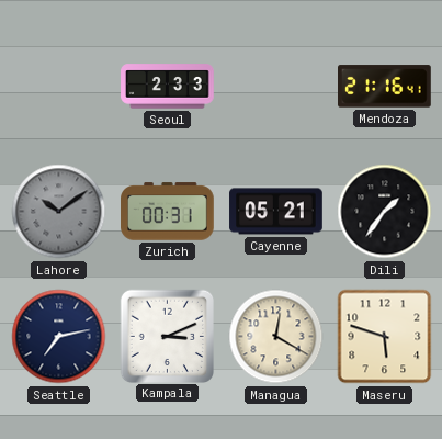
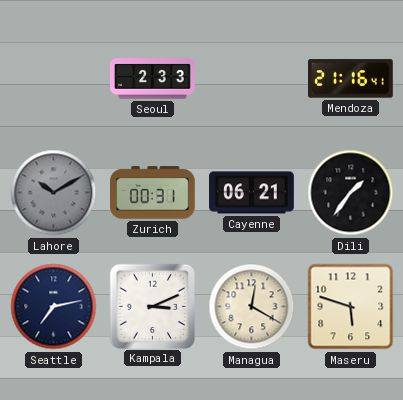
Lahore: 10:09 -> 10:10
Cayenne: 05:21 -> 06:21
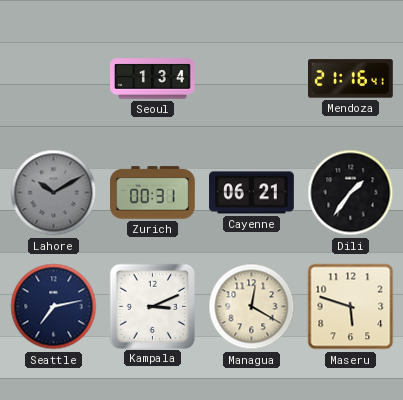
Seoul: 2:33 -> 1:34
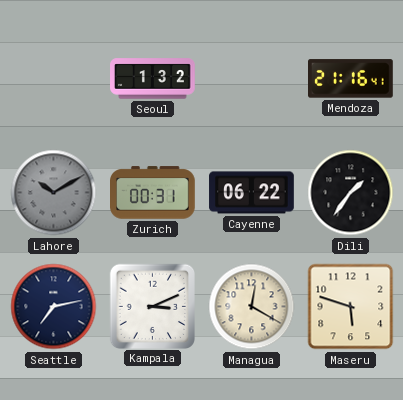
Seoul: 1:34 -> 1:32
Cayenne: 06:21 -> 06:22
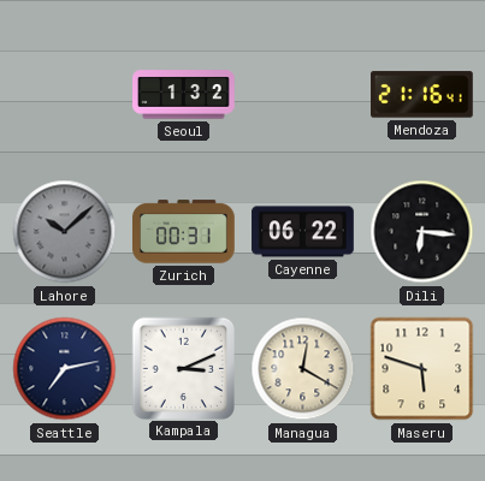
Lahore: 10:10 -> 10:08
Dili: 1:36 -> 6:16
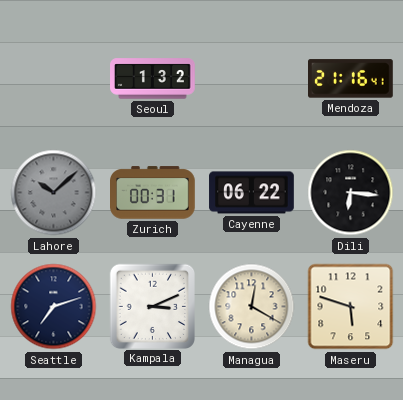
Seattle: 7:13 -> 7:12
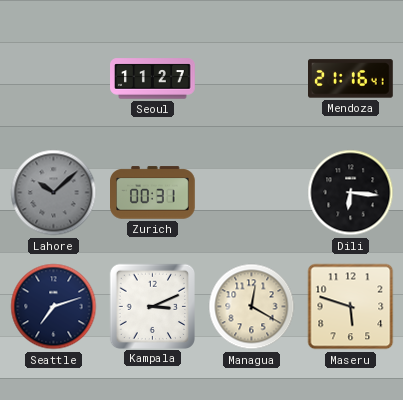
Seoul: 1:32 -> 11:27
Cayenne: 06:22 -> none
